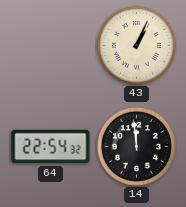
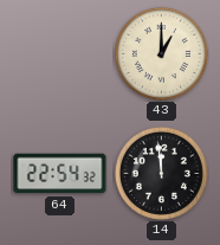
43: 1:04 -> 1:00
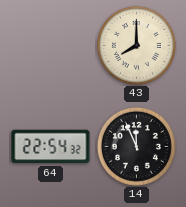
43: 1:00 -> 8:00
14: 11:59 -> 11:56
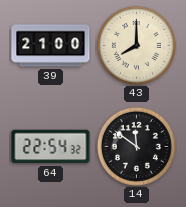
39: none -> 21:00
14: 11:56 -> 11:51
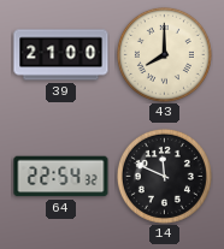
14: 11:51 -> 11:49
